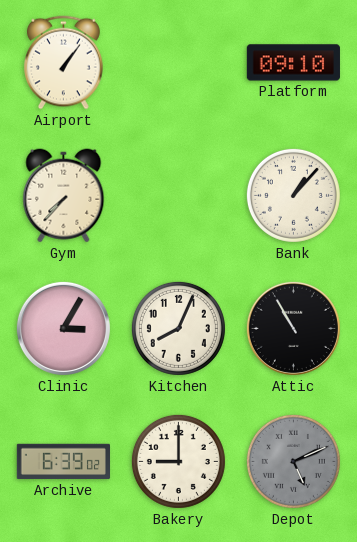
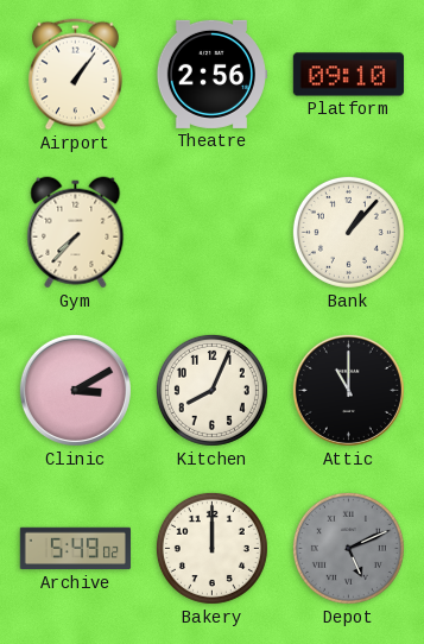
Theatre: none -> 2:56
Clinic: 3:05 -> 3:10
Attic: 10:55 -> 11:00
Archive: 6:39 -> 5:49
Bakery: 9:00 -> 12:00
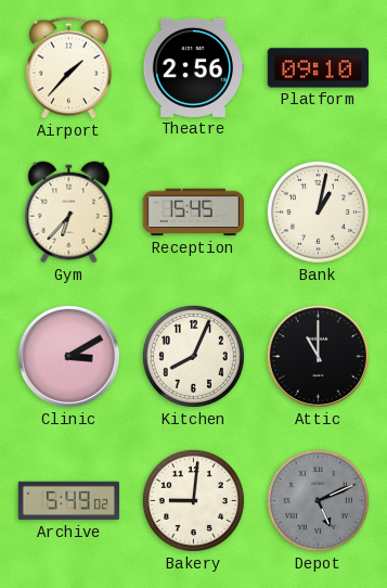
Airport: 1:06 -> 1:37
Gym: 7:37 -> 6:37
Reception: none -> 15:45
Bank: 1:07 -> 1:02
Bakery: 12:00 -> 9:01
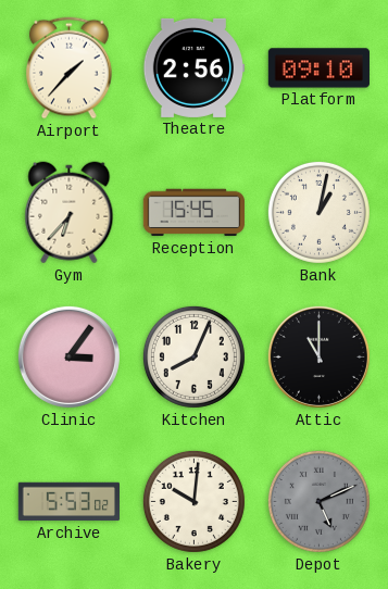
Clinic: 3:10 -> 3:06
Archive: 5:49 -> 5:53
Bakery: 9:01 -> 10:01
